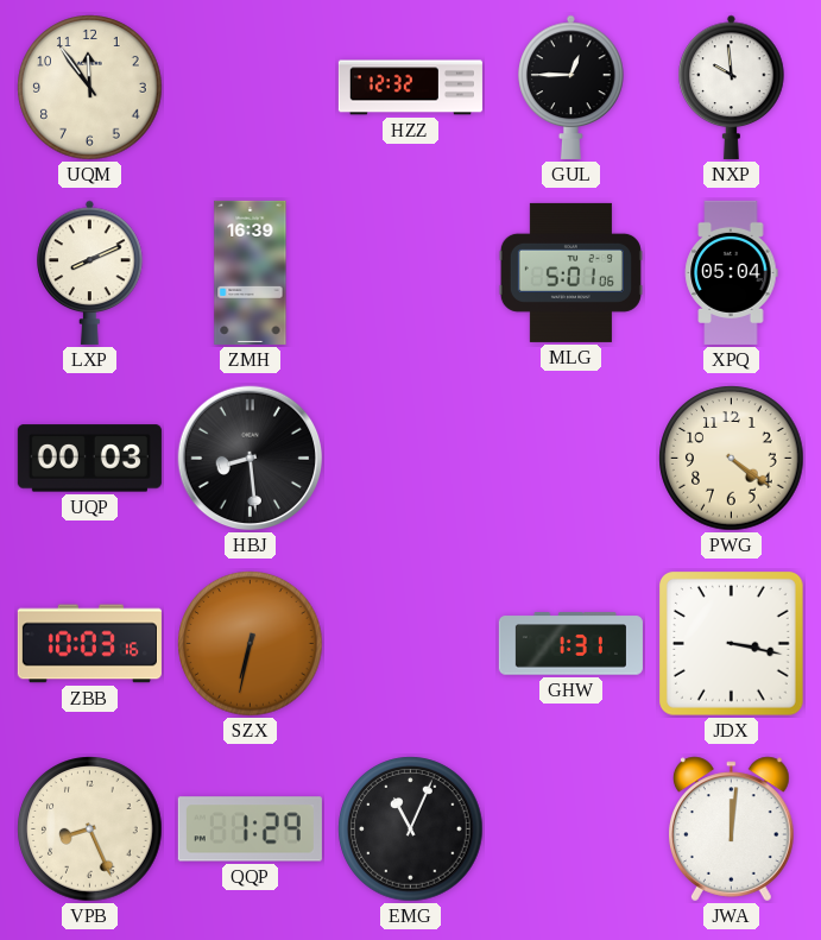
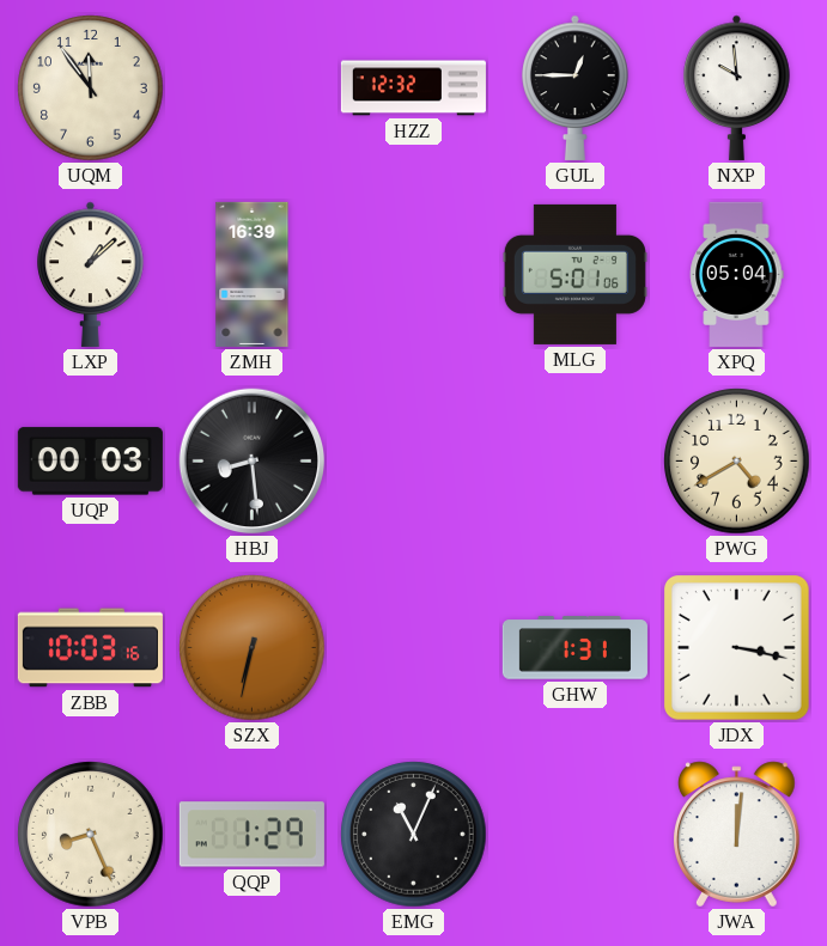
LXP: 8:11 -> 1:08
PWG: 4:21 -> 4:40
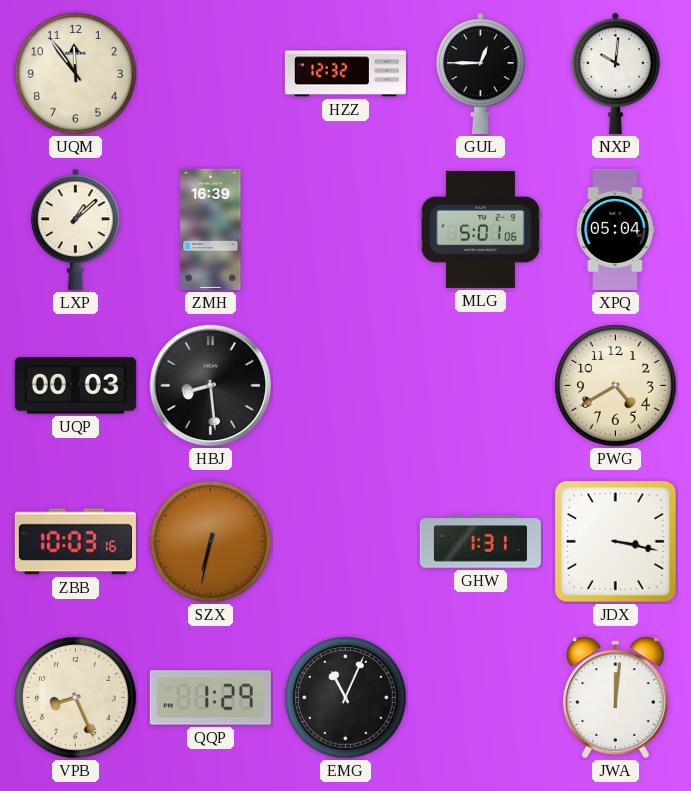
NXP: 9:59 -> 10:01
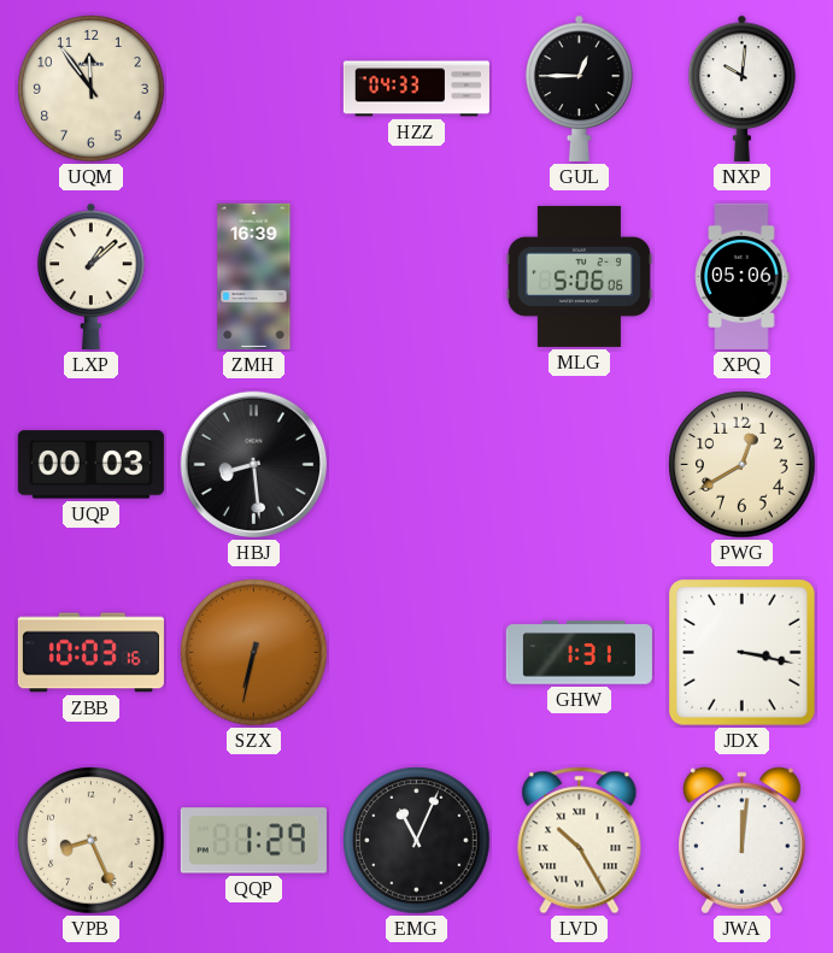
HZZ: 12:32 -> 04:33
MLG: 5:01 -> 5:06
XPQ: 05:04 -> 05:06
PWG: 4:40 -> 12:40
LVD: none -> 10:25
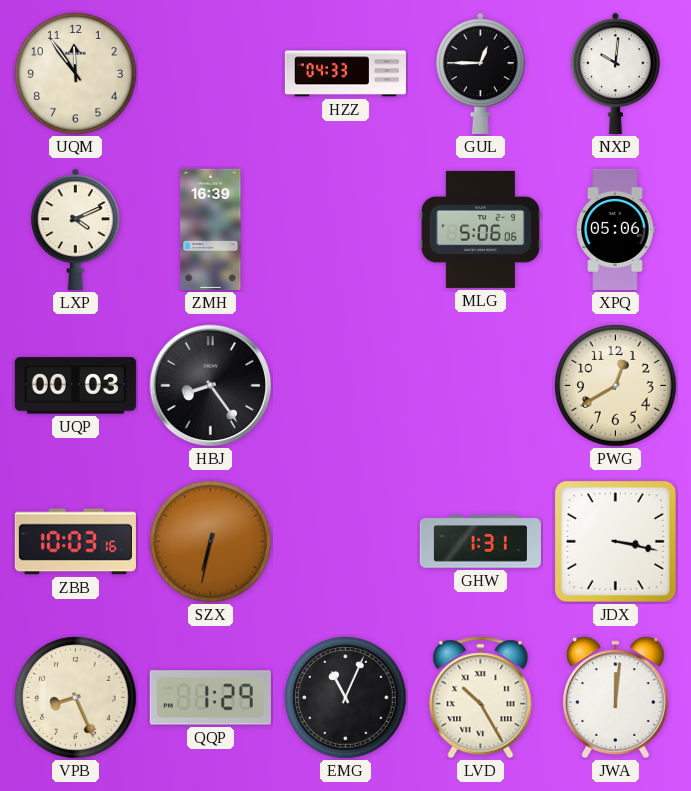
LXP: 1:08 -> 4:11
HBJ: 8:29 -> 8:24
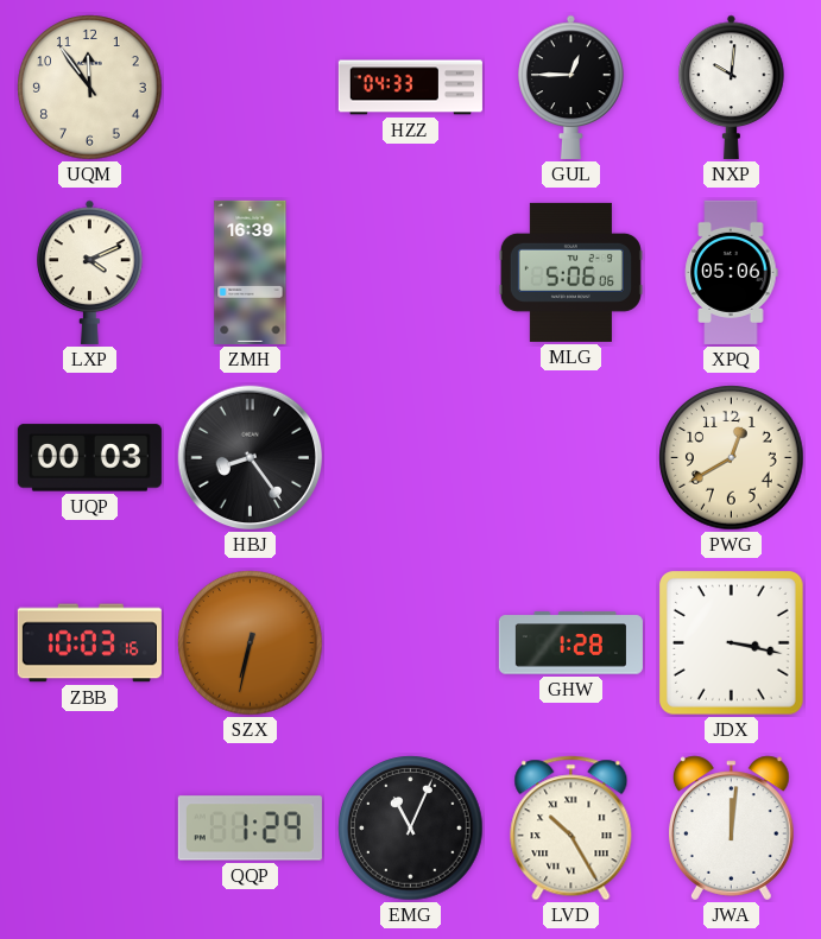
GHW: 1:31 -> 1:28
VPB: 8:26 -> none
